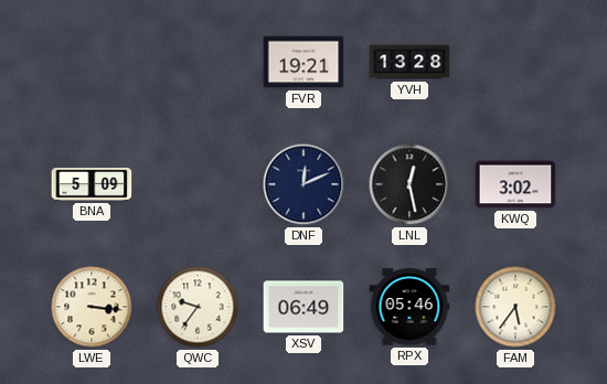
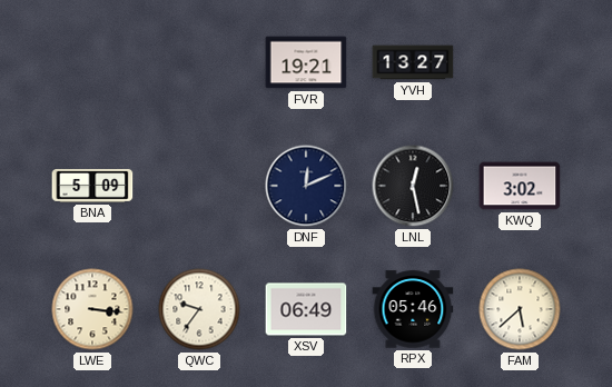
YVH: 13:28 -> 13:27
FAM: 5:36 -> 5:38
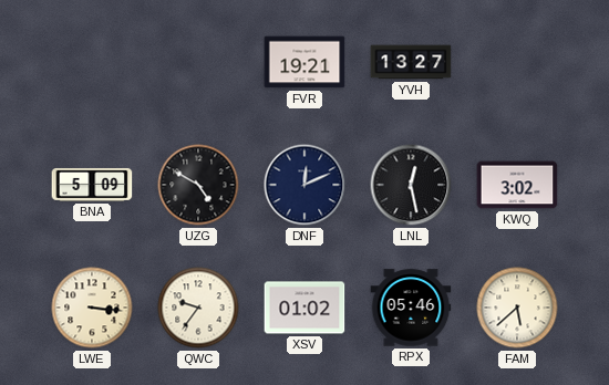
UZG: none -> 4:50
XSV: 06:49 -> 01:02
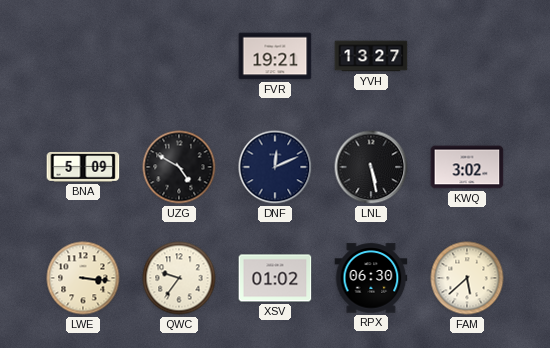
LNL: 12:28 -> 5:28
RPX: 05:46 -> 06:30
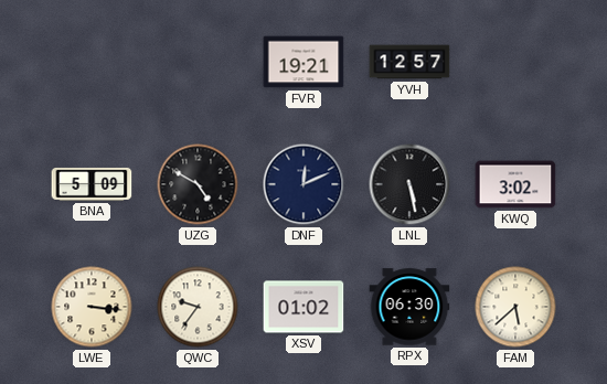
YVH: 13:27 -> 12:57
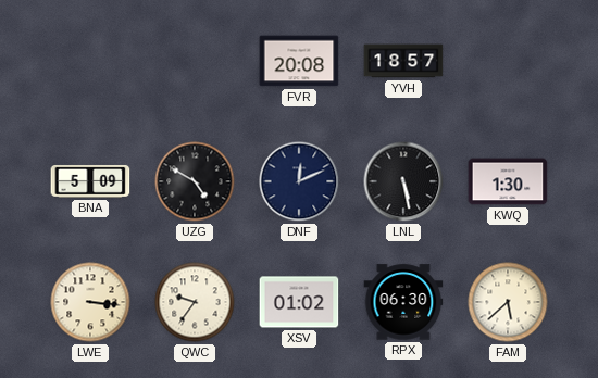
FVR: 19:21 -> 20:08
YVH: 12:57 -> 18:57
KWQ: 3:02 -> 1:30
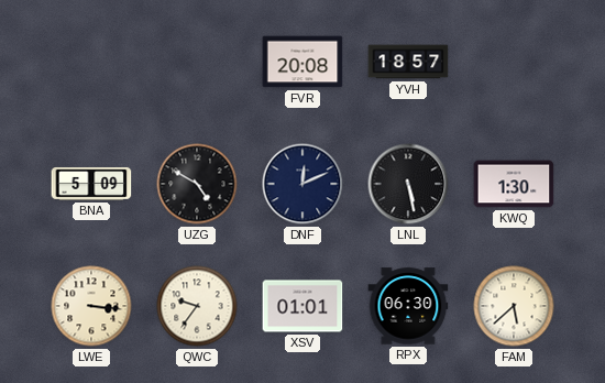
XSV: 01:02 -> 01:01
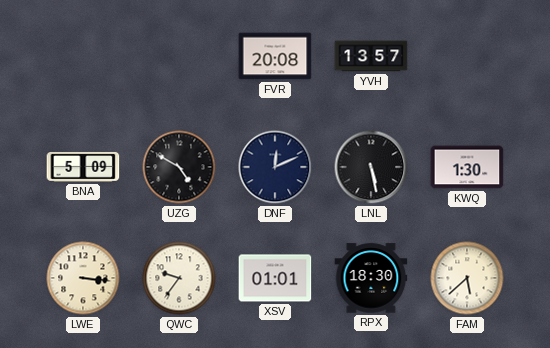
YVH: 18:57 -> 13:57
RPX: 06:30 -> 18:30
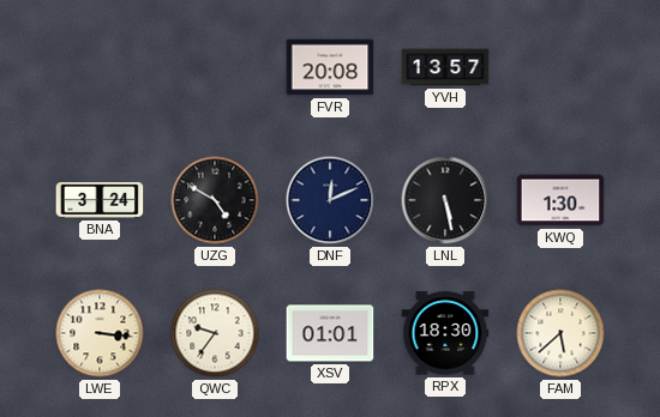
BNA: 5:09 -> 3:24
